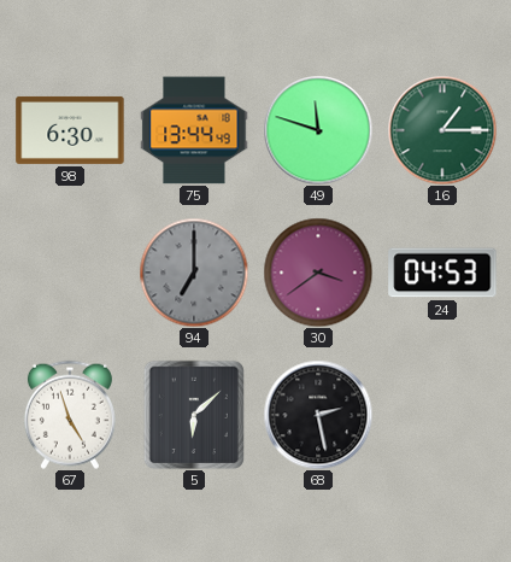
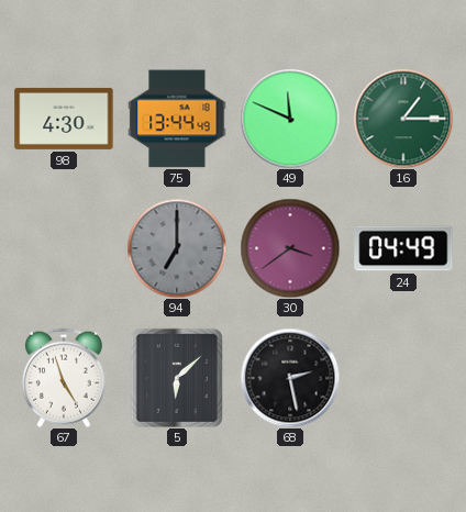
98: 6:30 -> 4:30
49: 11:48 -> 11:49
24: 04:53 -> 04:49
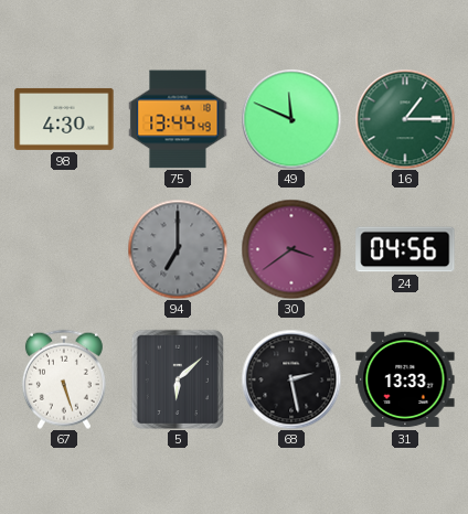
24: 04:49 -> 04:56
67: 4:57 -> 5:27
31: none -> 13:33
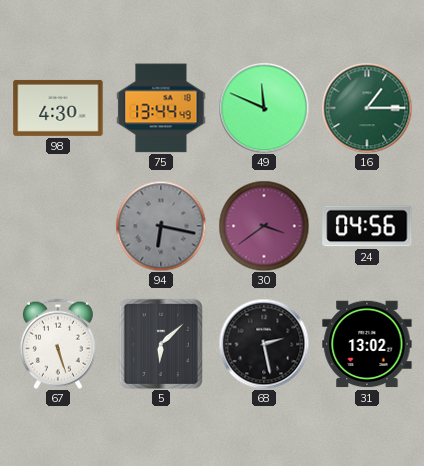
94: 7:00 -> 6:17
31: 13:33 -> 13:02
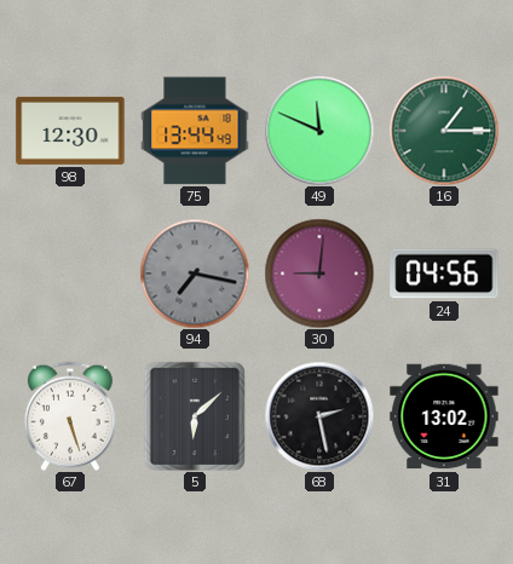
98: 4:30 -> 12:30
94: 6:17 -> 7:17
30: 3:39 -> 9:01
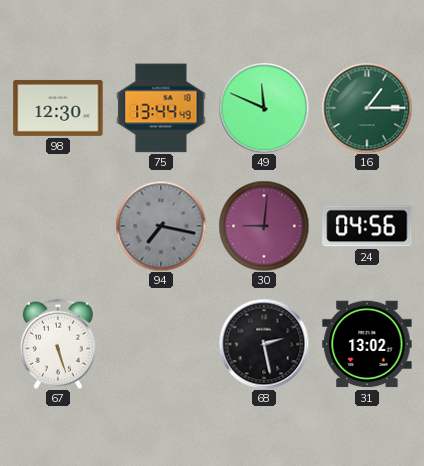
5: 6:08 -> none
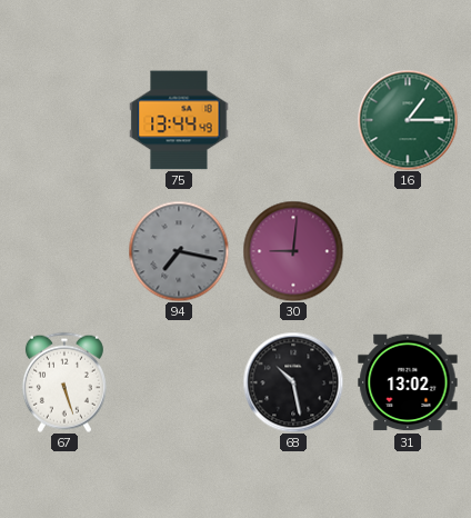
98: 12:30 -> none
49: 11:49 -> none
24: 04:56 -> none
68: 2:28 -> 10:28
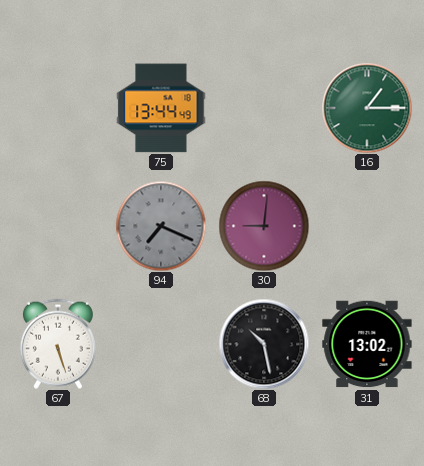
94: 7:17 -> 7:19
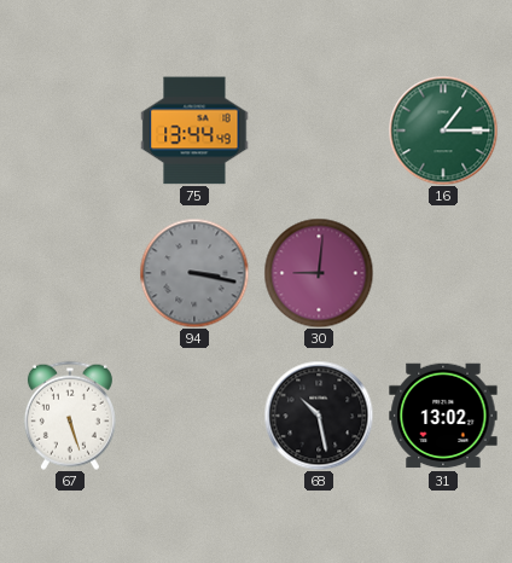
94: 7:19 -> 3:17
